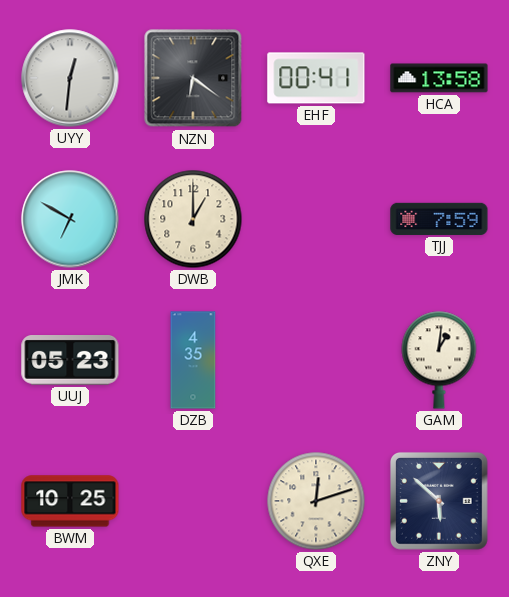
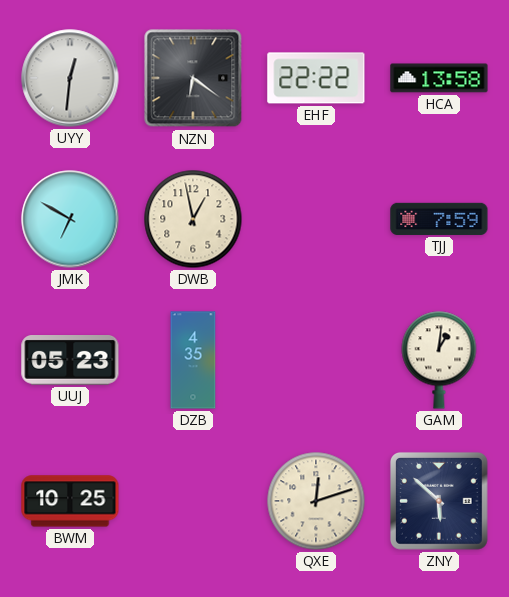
EHF: 00:41 -> 22:22
DWB: 1:00 -> 12:58
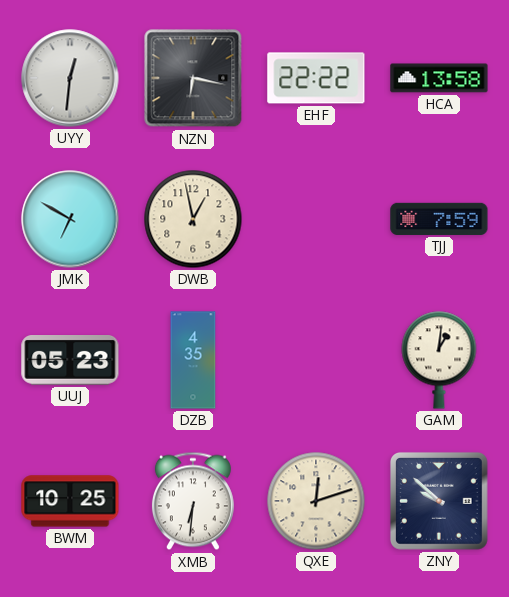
NZN: 6:21 -> 6:17
XMB: none -> 6:31
ZNY: 5:52 -> 9:52
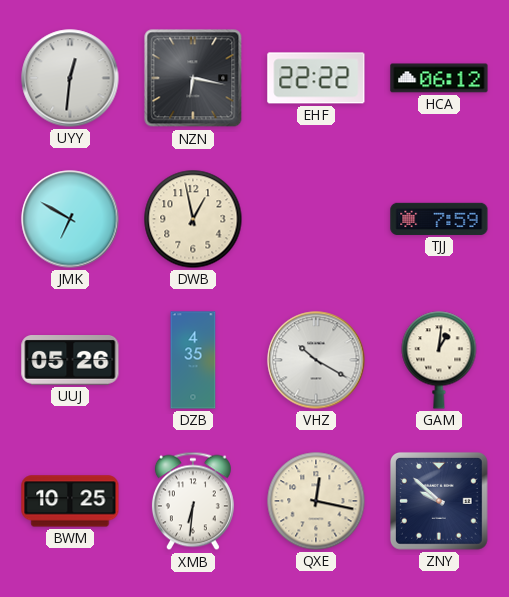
HCA: 13:58 -> 06:12
UUJ: 05:23 -> 05:26
VHZ: none -> 10:20
QXE: 12:12 -> 12:17
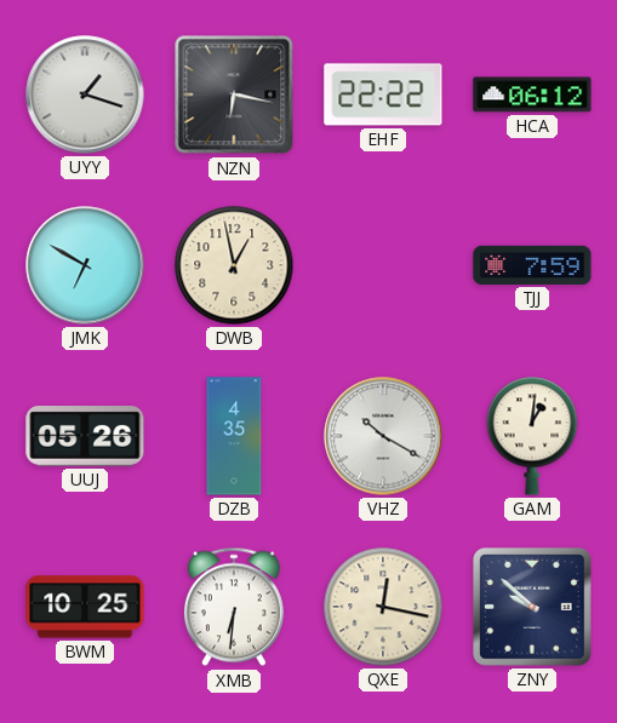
UYY: 12:31 -> 1:18
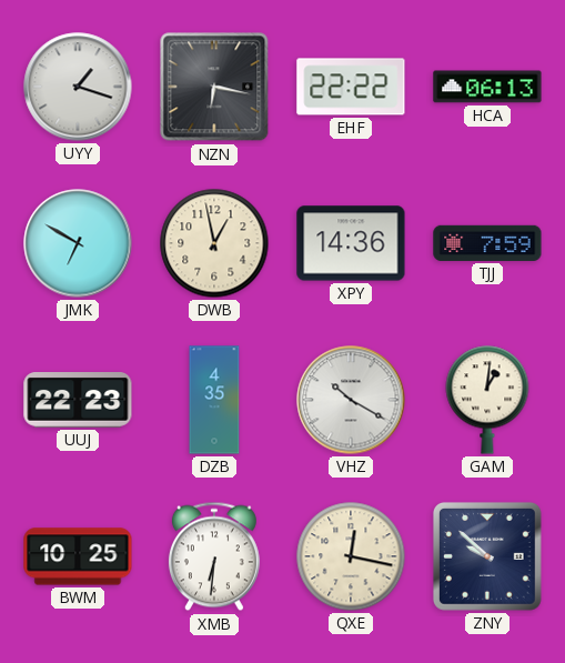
HCA: 06:12 -> 06:13
XPY: none -> 14:36
UUJ: 05:26 -> 22:23
